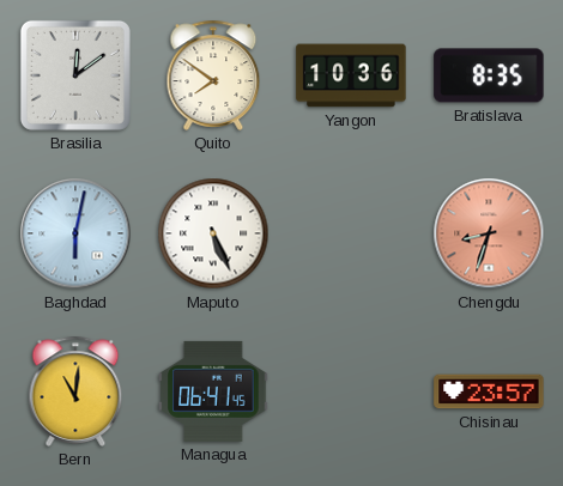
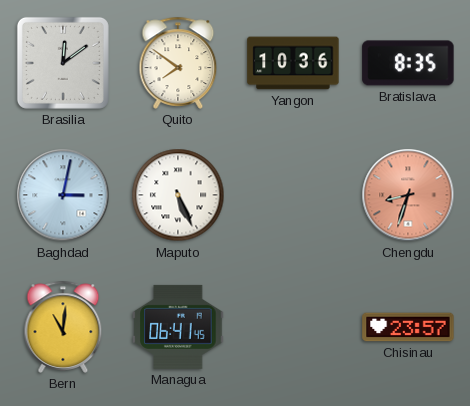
Baghdad: 6:02 -> 3:02
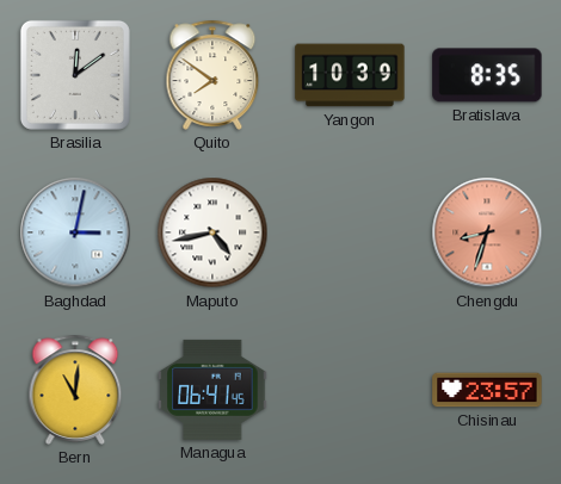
Yangon: 10:36 -> 10:39
Maputo: 5:26 -> 4:43
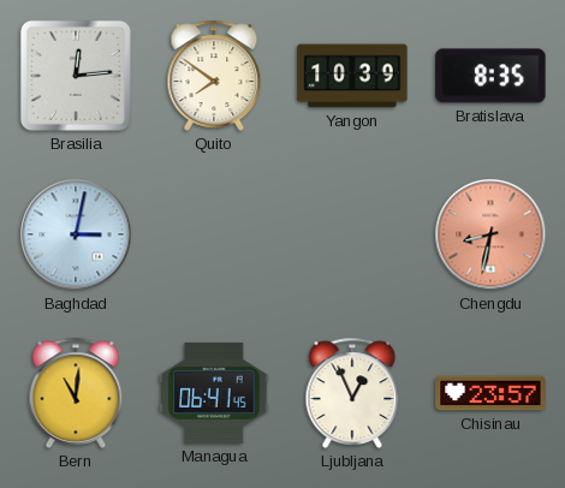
Brasilia: 12:09 -> 12:14
Maputo: 4:43 -> none
Chengdu: 8:33 -> 8:32
Ljubljana: none -> 12:56
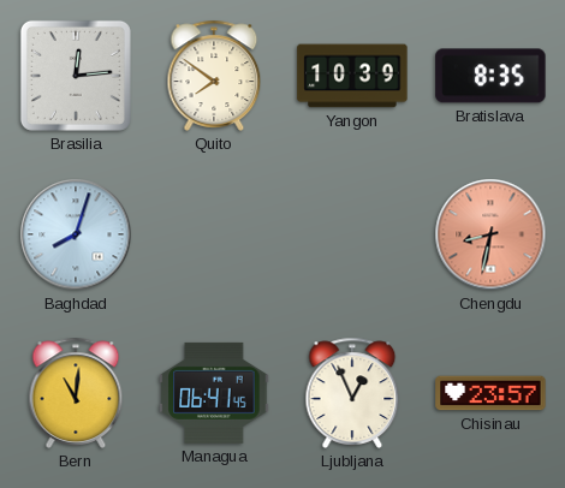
Baghdad: 3:02 -> 8:03
